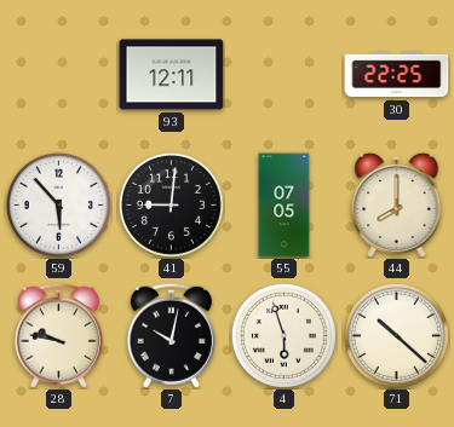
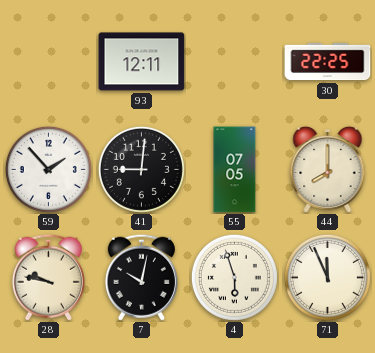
59: 5:53 -> 1:53
71: 10:22 -> 11:56
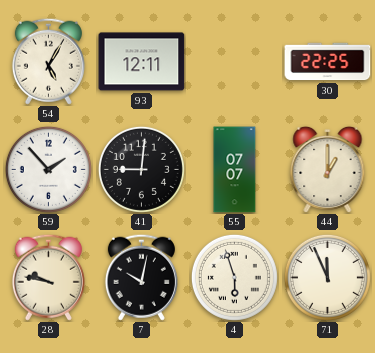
54: none -> 5:05
55: 07:05 -> 07:07
44: 8:00 -> 1:00
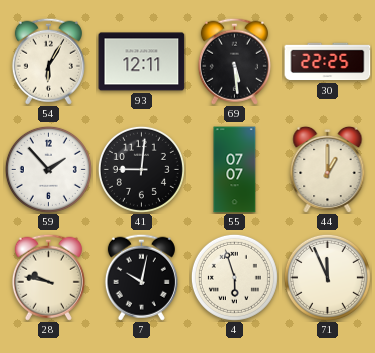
54: 5:05 -> 6:05
69: none -> 5:29
